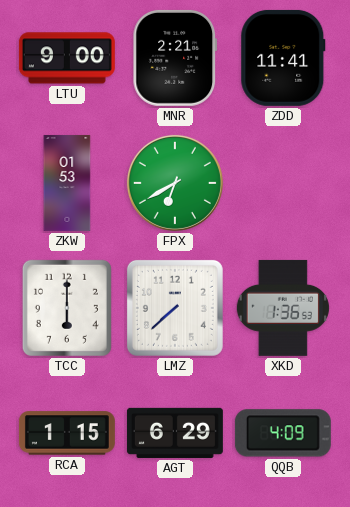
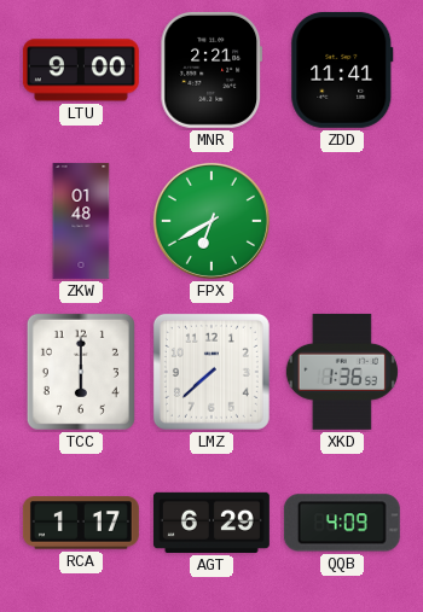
ZKW: 01:53 -> 01:48
RCA: 1:15 -> 1:17
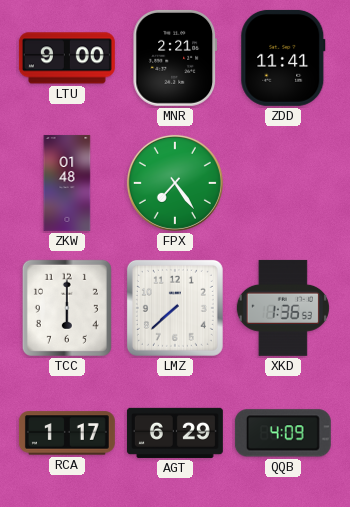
FPX: 6:40 -> 7:24
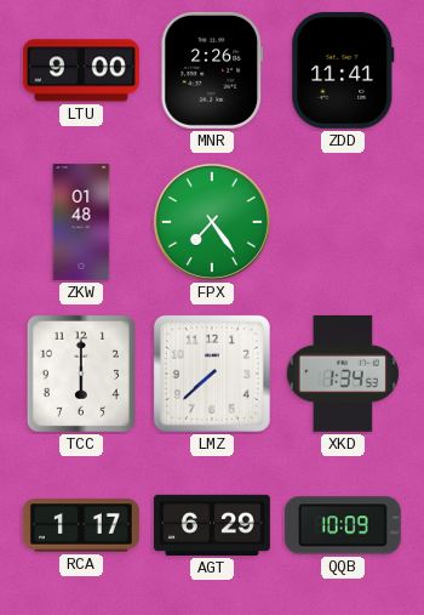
MNR: 2:21 -> 2:26
XKD: 1:36 -> 1:34
QQB: 4:09 -> 10:09
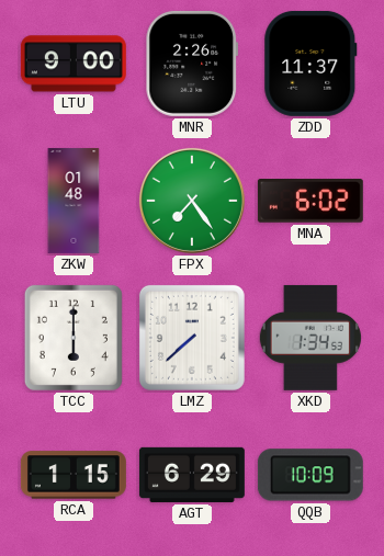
ZDD: 11:41 -> 11:37
MNA: none -> 6:02
RCA: 1:17 -> 1:15
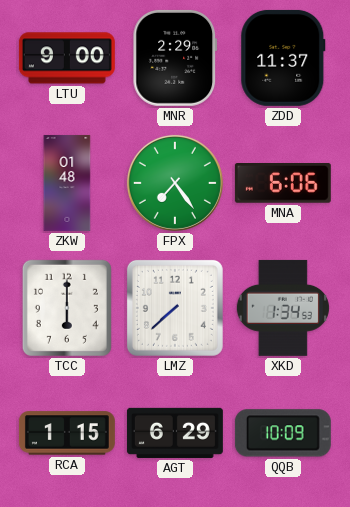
MNR: 2:26 -> 2:29
MNA: 6:02 -> 6:06
